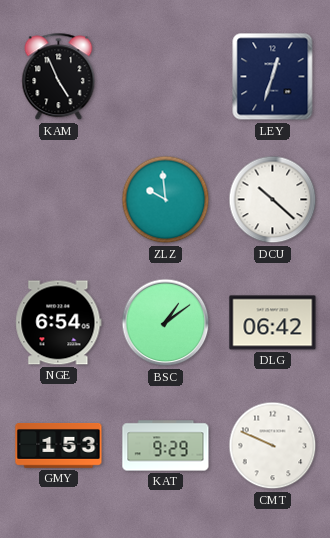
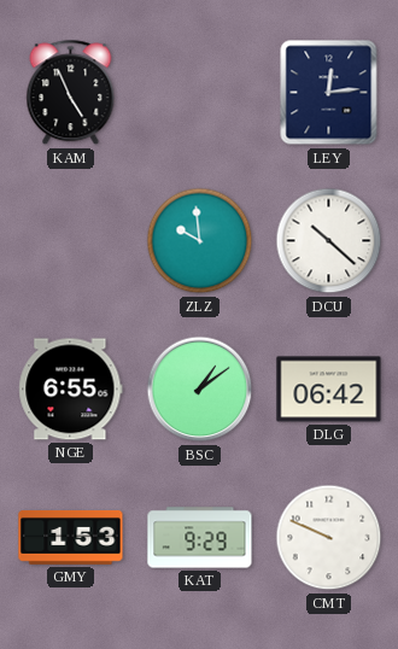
LEY: 12:33 -> 12:14
NGE: 6:54 -> 6:55
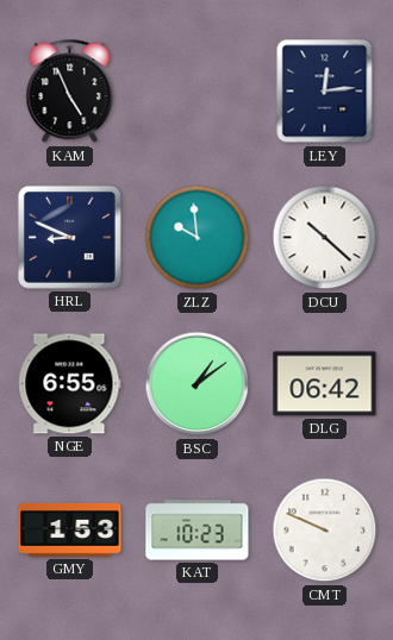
HRL: none -> 8:49
KAT: 9:29 -> 10:23
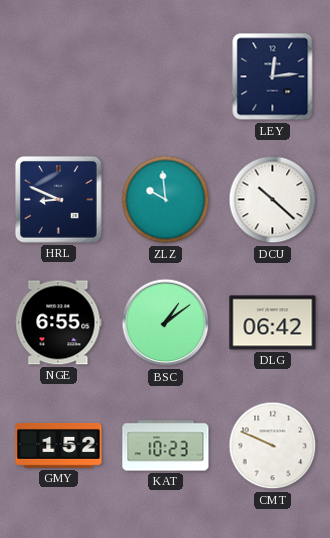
KAM: 4:56 -> none
GMY: 1:53 -> 1:52
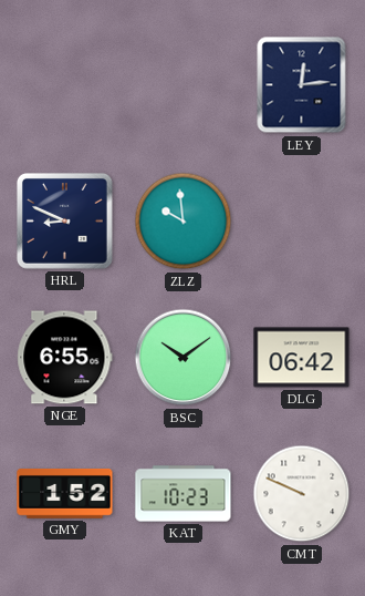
DCU: 10:22 -> none
BSC: 1:09 -> 10:09
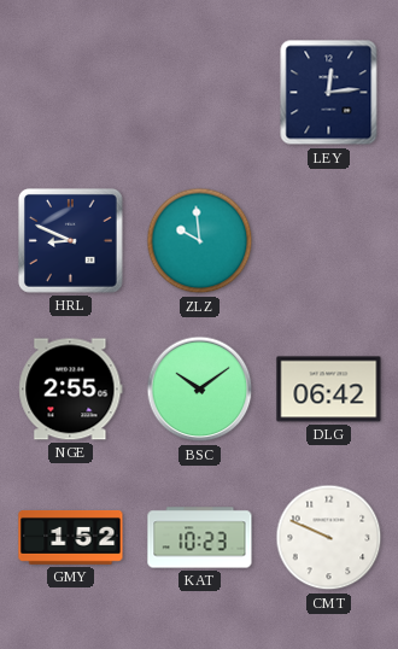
NGE: 6:55 -> 2:55
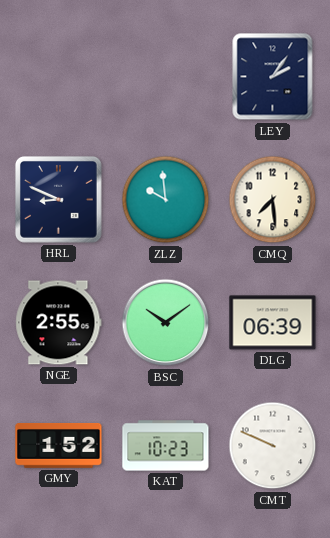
LEY: 12:14 -> 2:06
CMQ: none -> 7:29
DLG: 06:42 -> 06:39
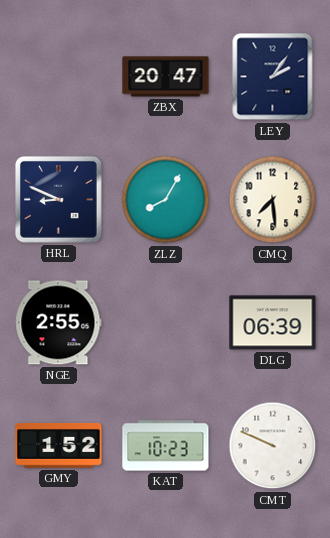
ZBX: none -> 20:47
ZLZ: 9:59 -> 8:05
BSC: 10:09 -> none
